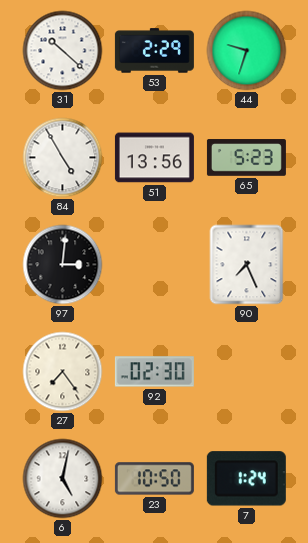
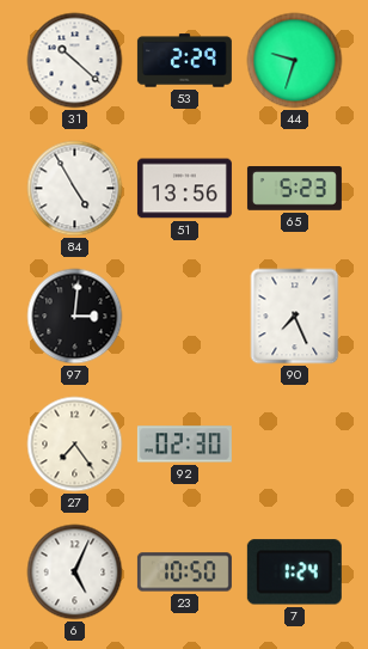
6: 5:02 -> 5:04
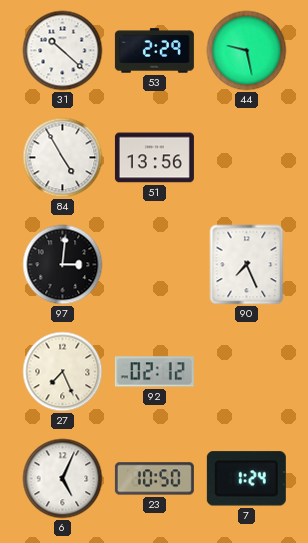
44: 9:33 -> 9:28
65: 5:23 -> none
27: 7:24 -> 7:26
92: 02:30 -> 02:12
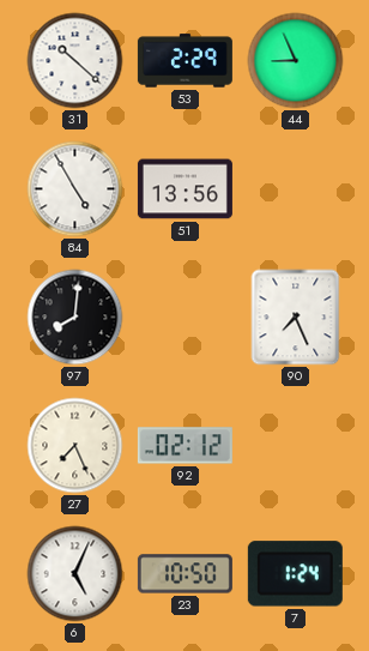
44: 9:28 -> 8:56
97: 3:01 -> 8:01
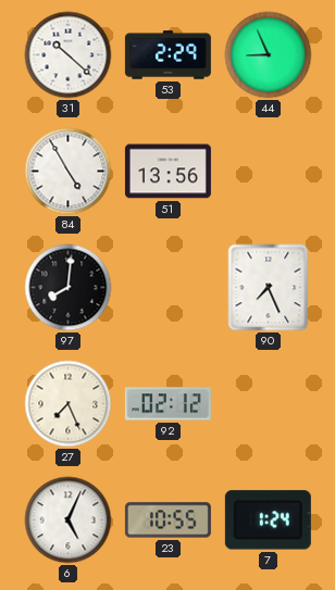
23: 10:50 -> 10:55
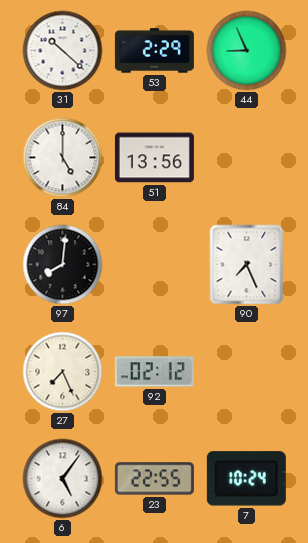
84: 4:55 -> 5:00
6: 5:04 -> 5:06
23: 10:55 -> 22:55
7: 1:24 -> 10:24
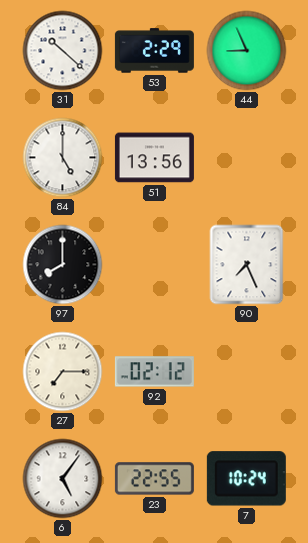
97: 8:01 -> 8:00
27: 7:26 -> 7:15
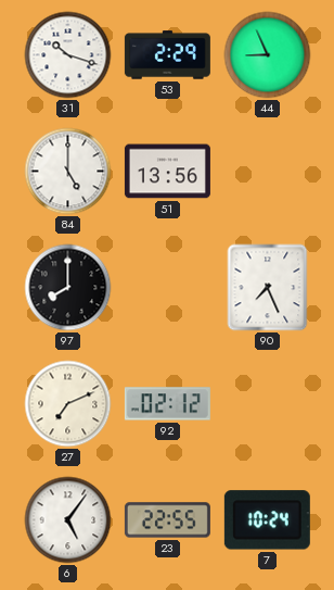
31: 10:22 -> 10:18
27: 7:15 -> 7:11
